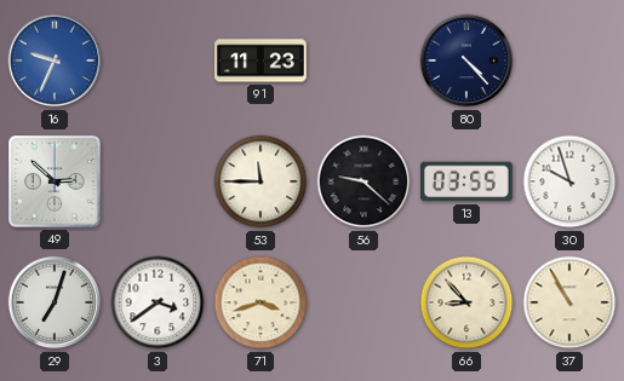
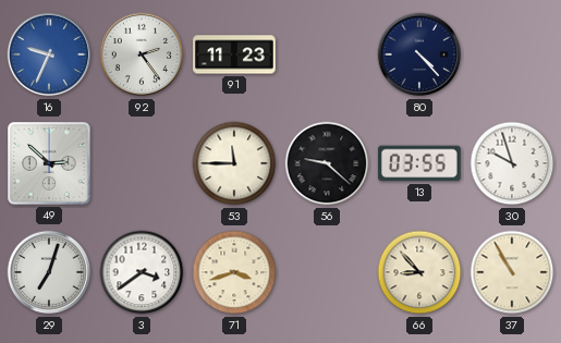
92: none -> 2:24
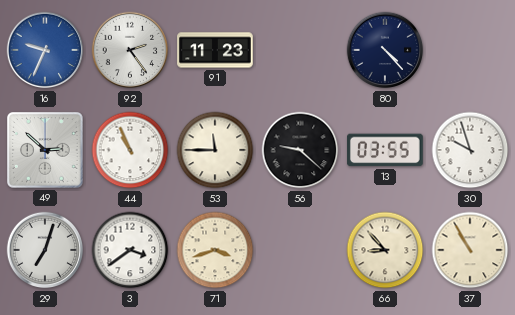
44: none -> 10:56
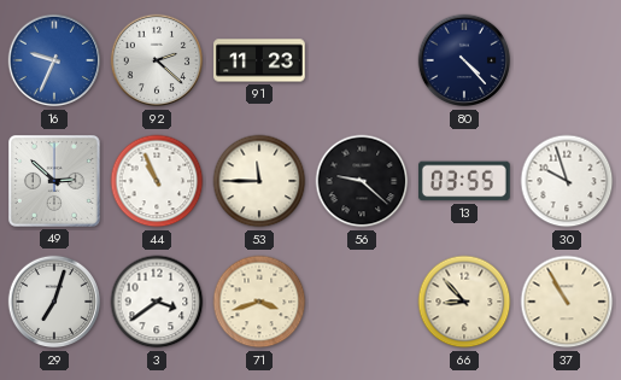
92: 2:24 -> 2:22
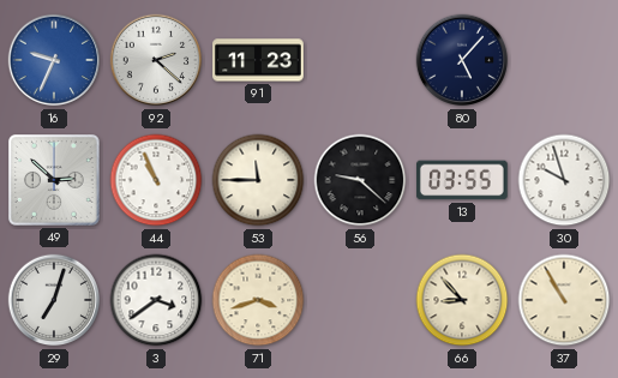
80: 4:23 -> 5:07
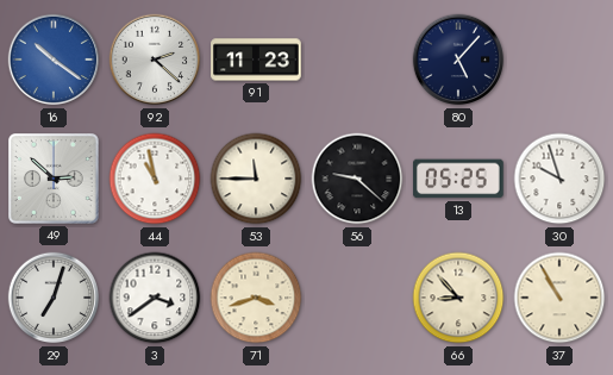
16: 9:34 -> 10:21
44: 10:56 -> 10:58
13: 03:55 -> 05:25
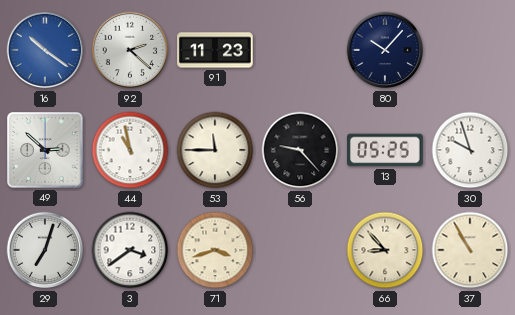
80: 5:07 -> 10:07
56: 9:22 -> 9:23
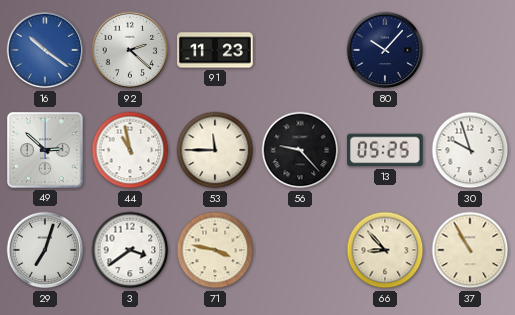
71: 3:42 -> 3:47
